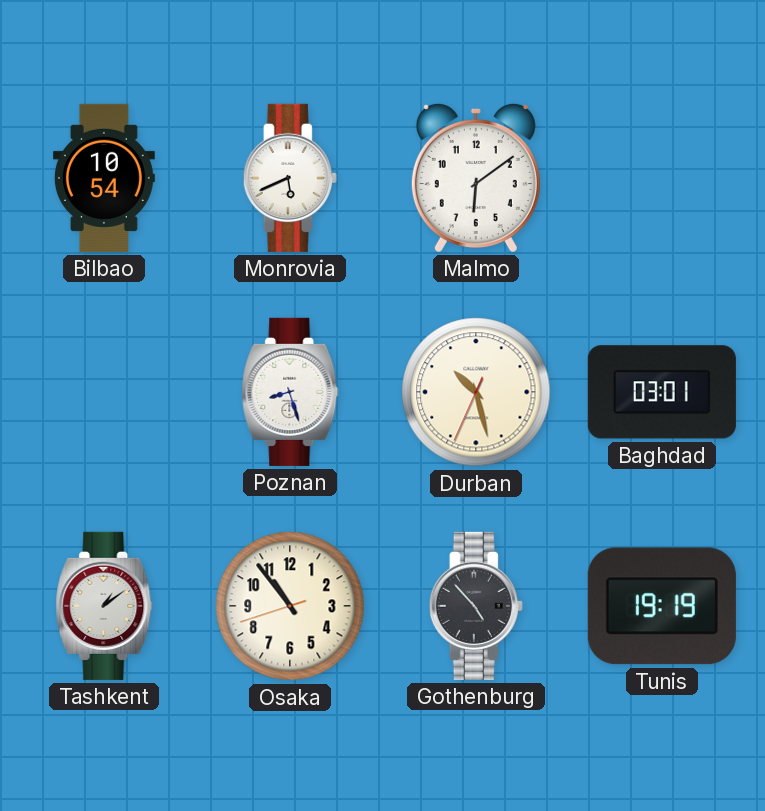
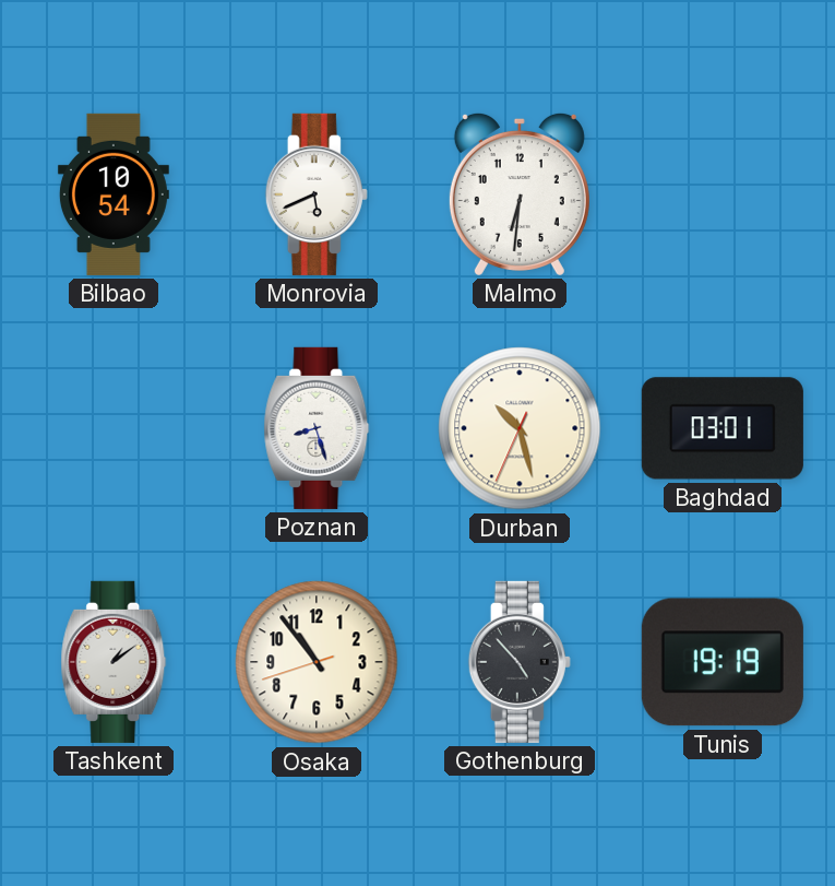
Malmo: 6:09 -> 6:31
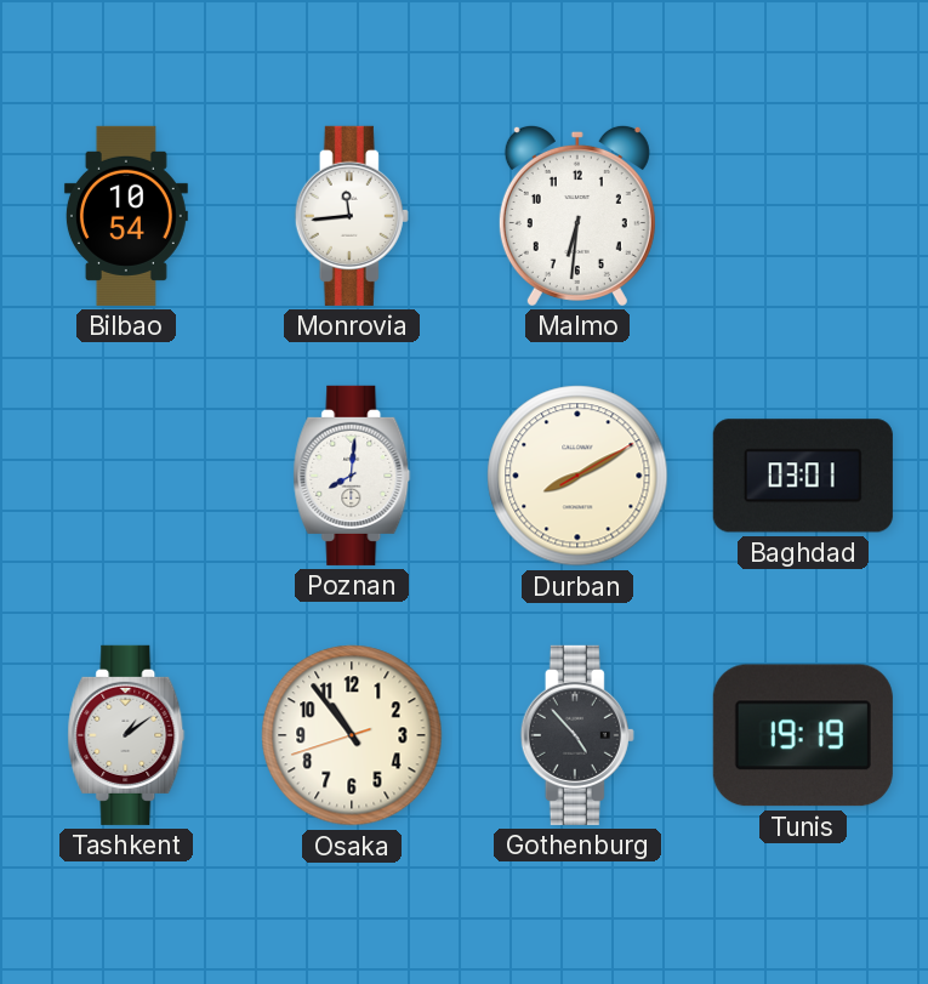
Monrovia: 5:41 -> 11:44
Poznan: 8:27 -> 8:01
Durban: 10:27 -> 8:10
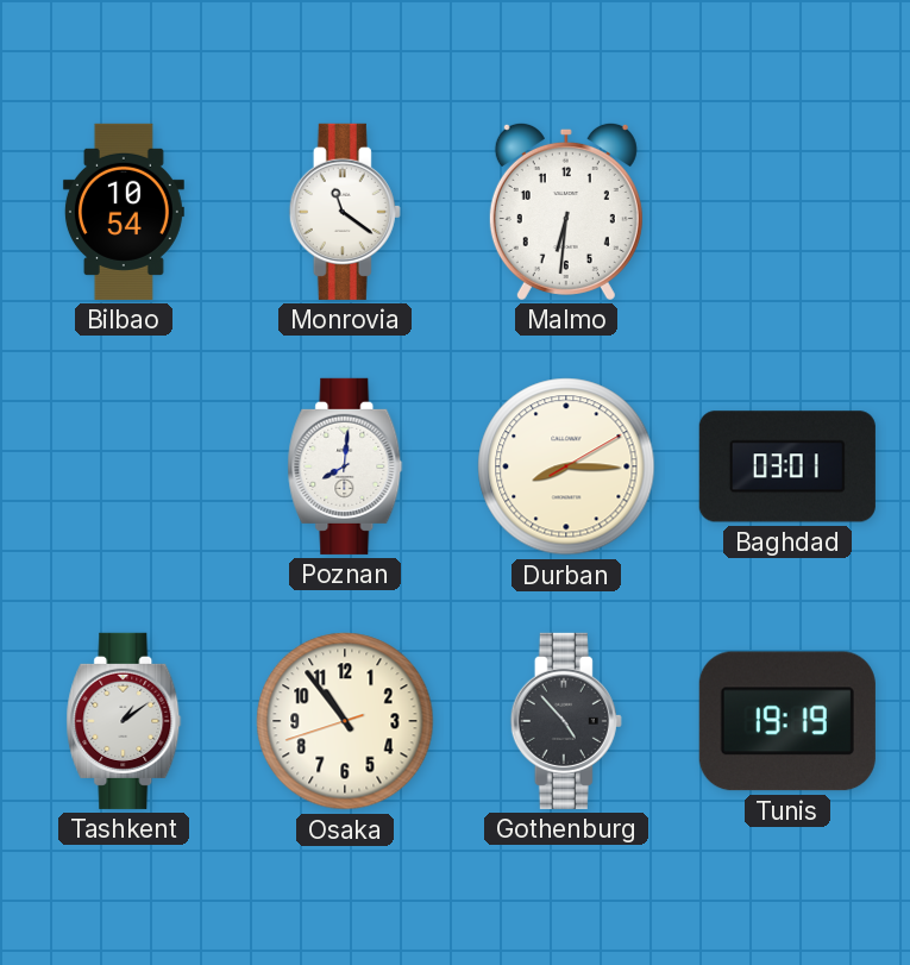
Monrovia: 11:44 -> 11:21
Durban: 8:10 -> 8:15
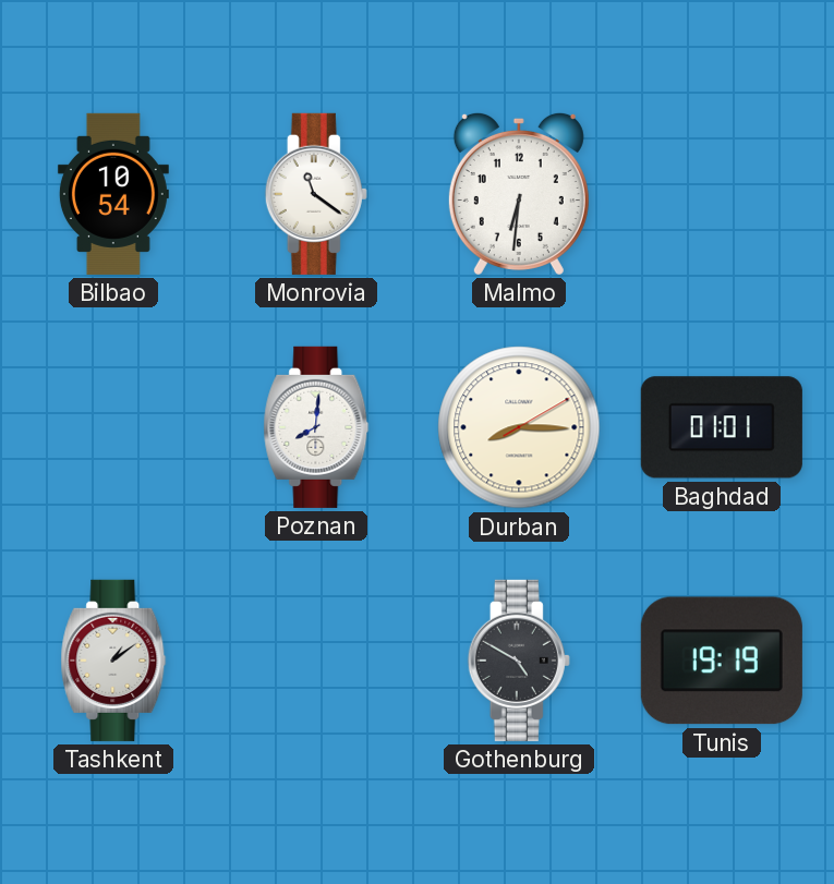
Baghdad: 03:01 -> 01:01
Osaka: 10:53 -> none
Gothenburg: 4:53 -> 4:50
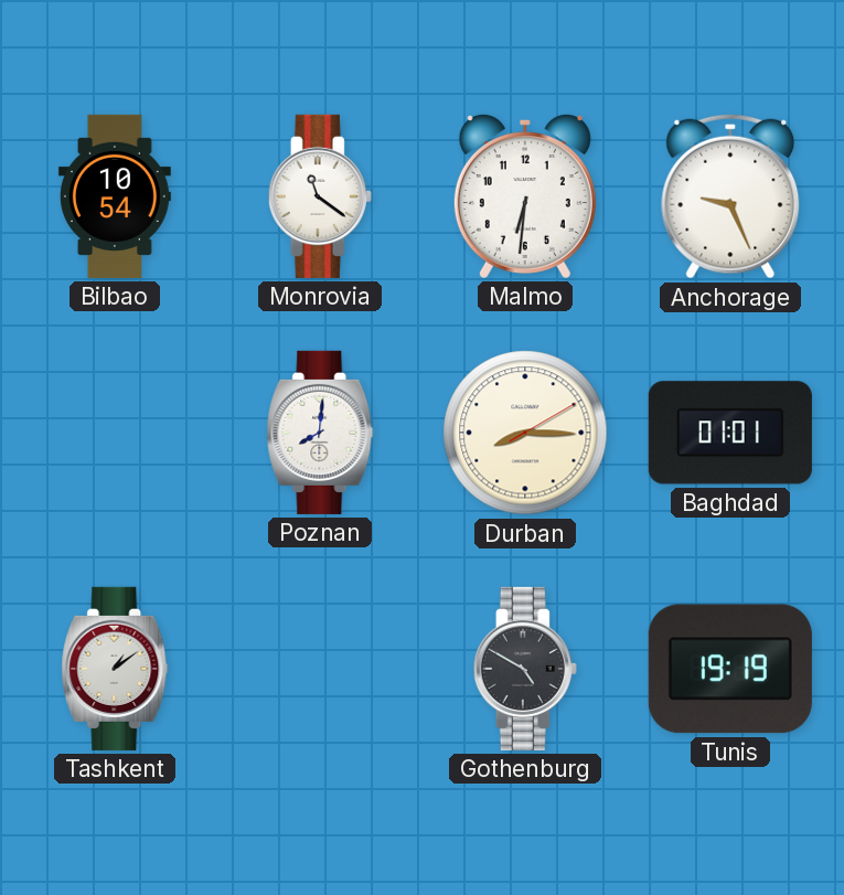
Anchorage: none -> 9:26
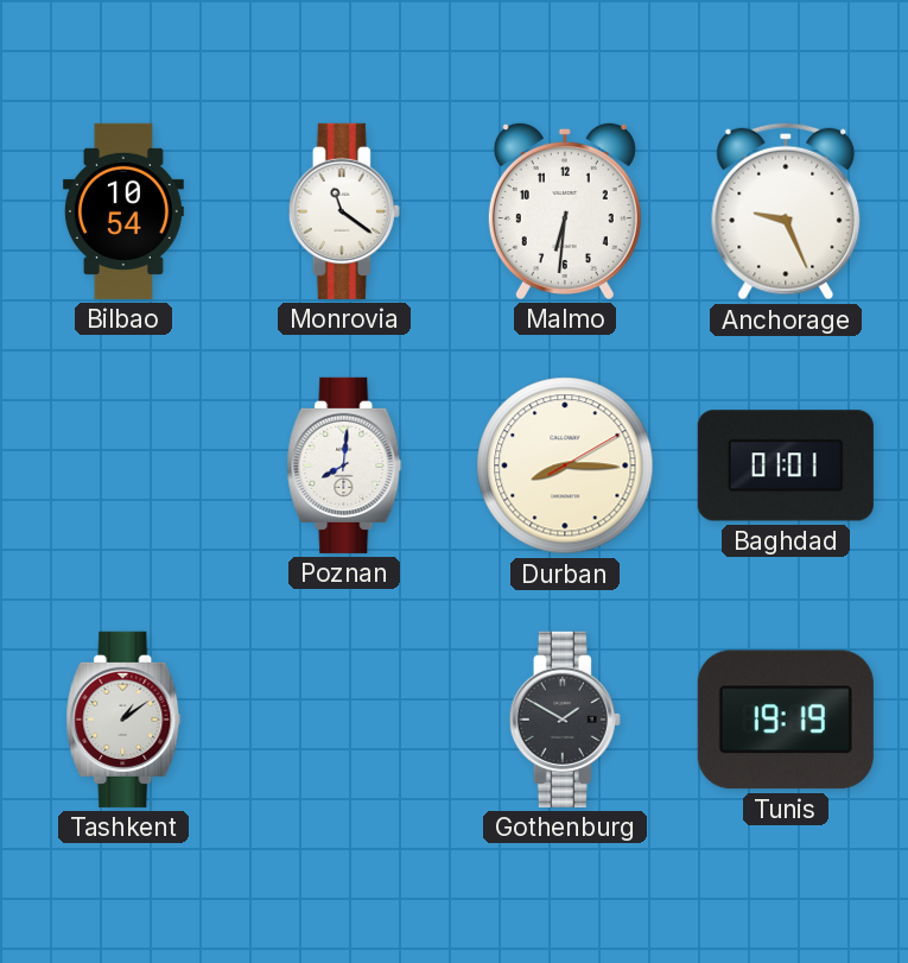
Gothenburg: 4:50 -> 1:50
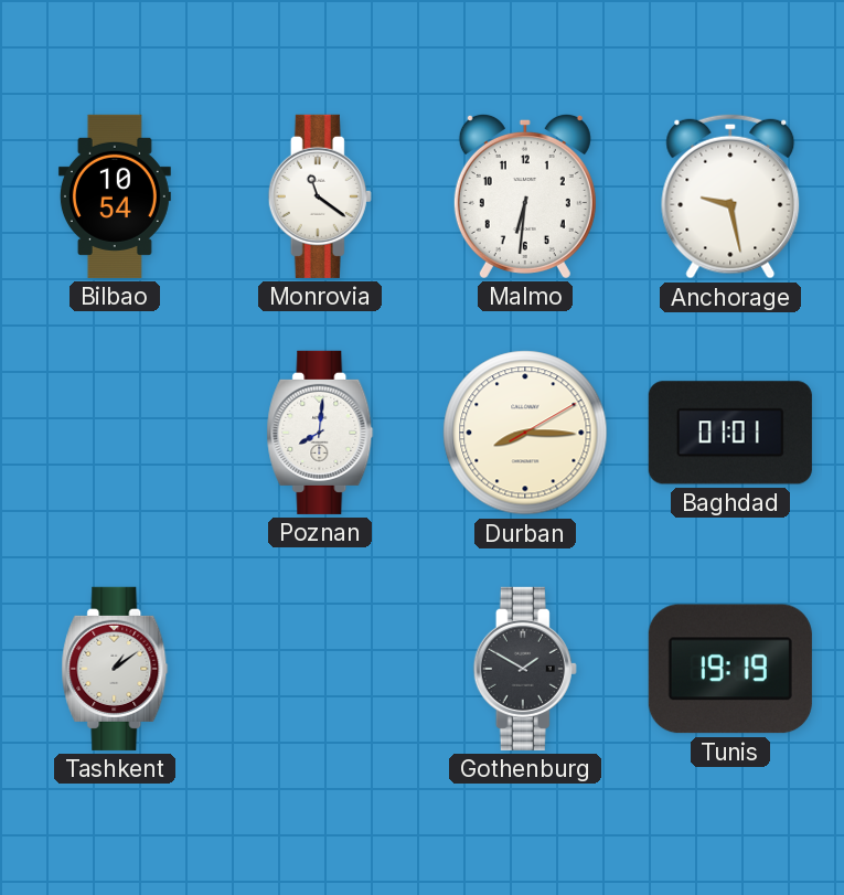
Anchorage: 9:26 -> 9:28
